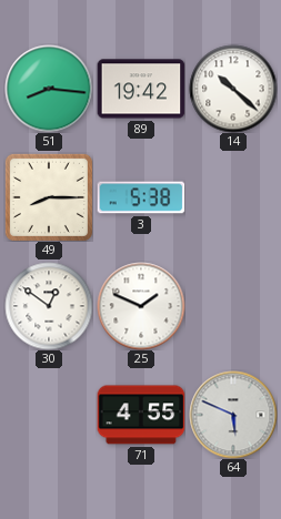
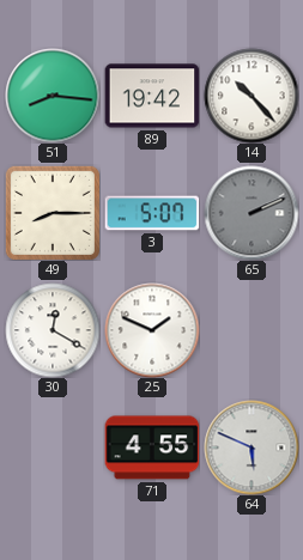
14: 10:22 -> 10:23
3: 5:38 -> 5:07
65: none -> 2:11
30: 12:51 -> 12:20
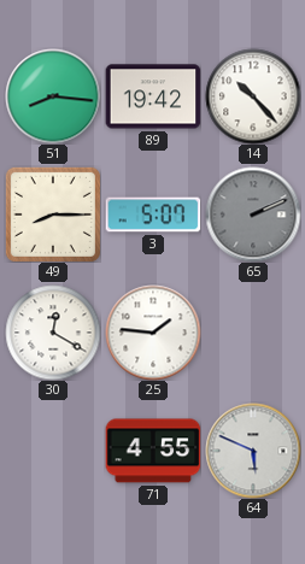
25: 1:49 -> 1:46
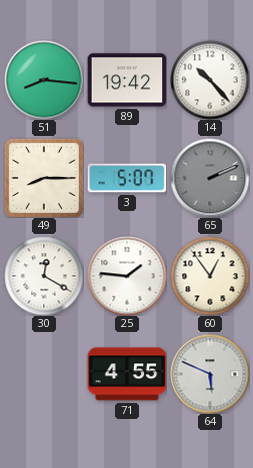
60: none -> 12:54
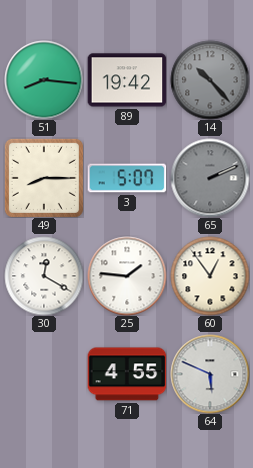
14 dial: white -> grey
